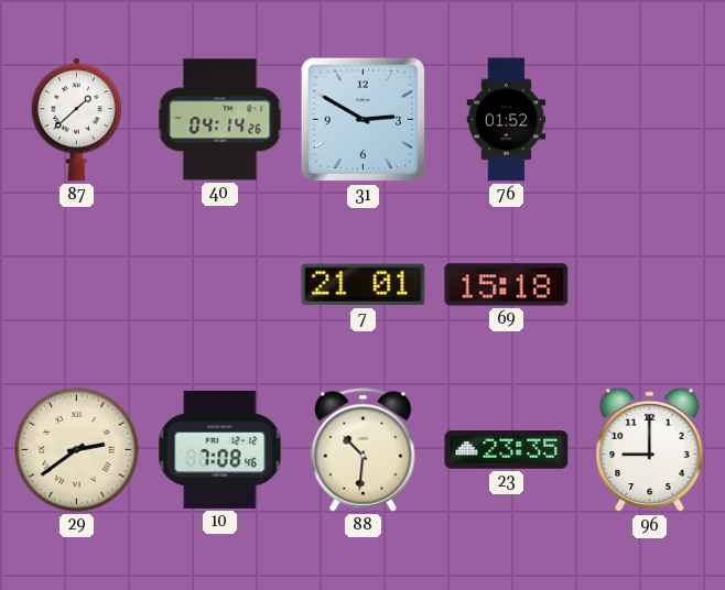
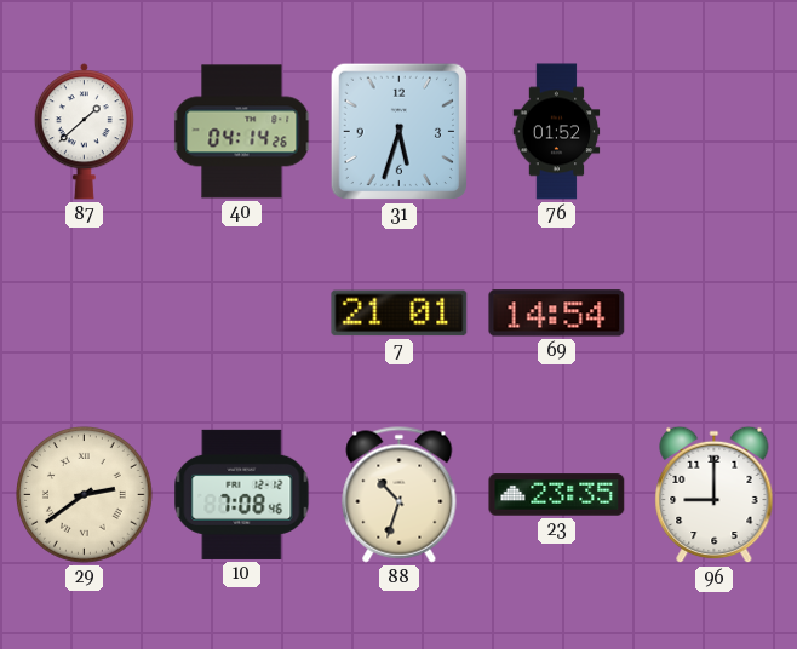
31: 2:50 -> 5:33
69: 15:18 -> 14:54
88: 10:31 -> 10:33
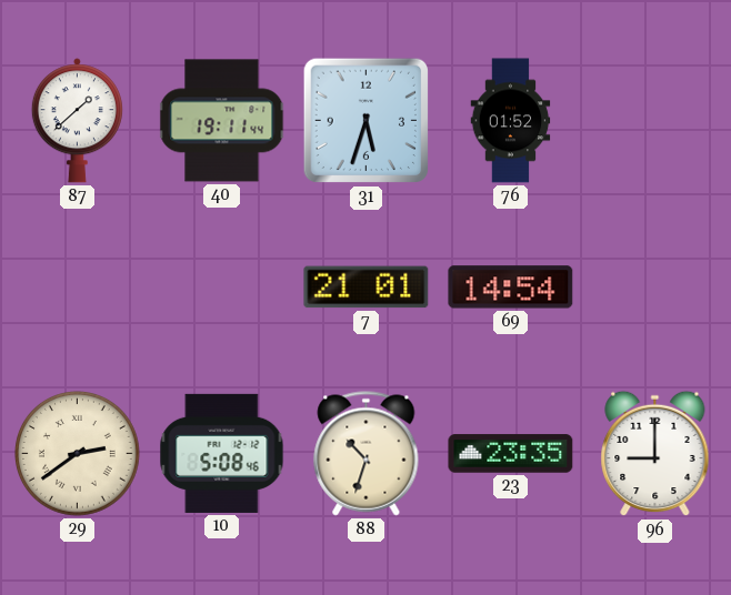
40: 04:14 -> 19:11
10: 7:08 -> 5:08
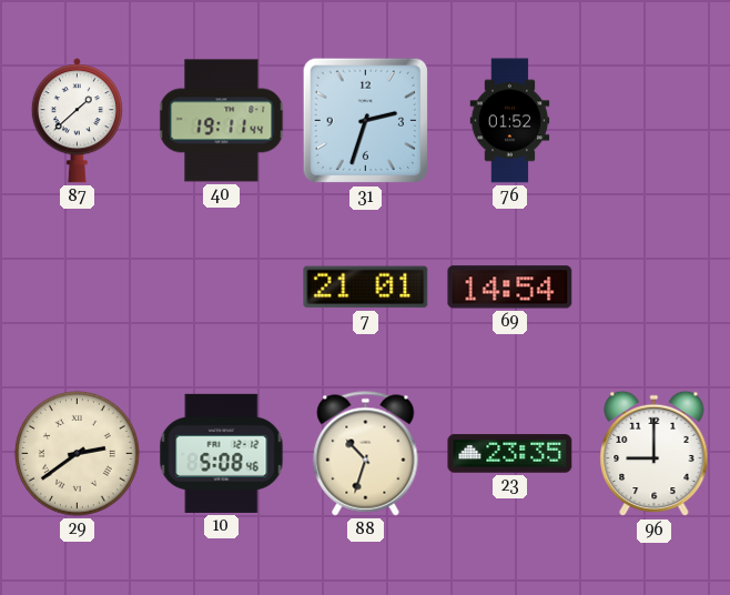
31: 5:33 -> 2:33
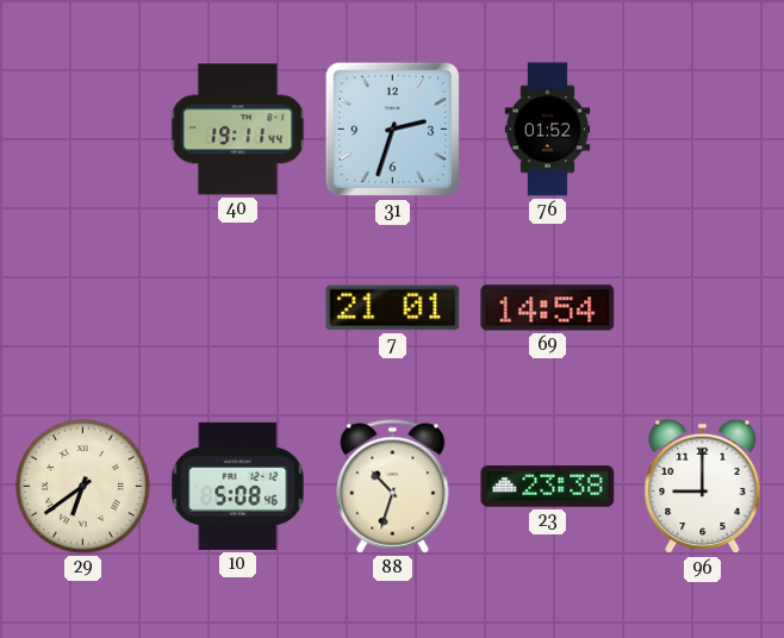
87: 1:38 -> none
29: 2:39 -> 6:39
23: 23:35 -> 23:38
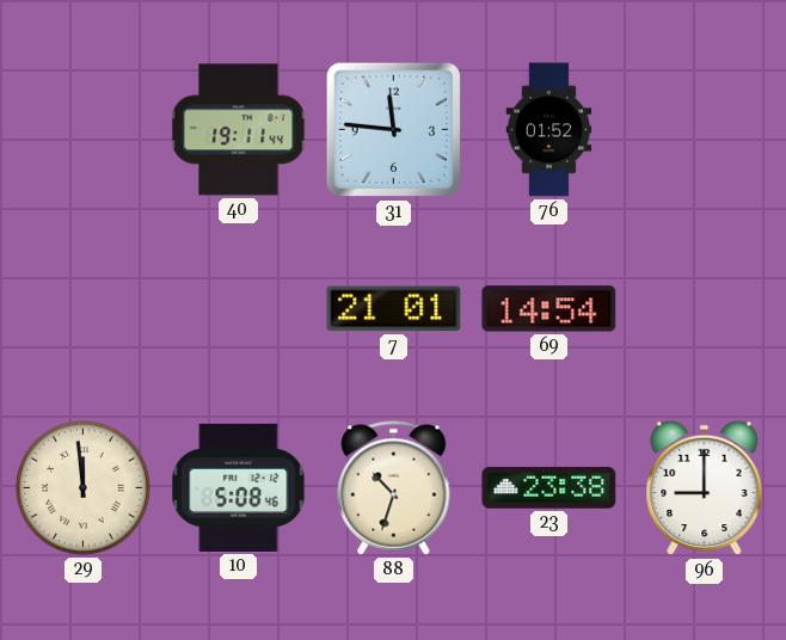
31: 2:33 -> 11:46
29: 6:39 -> 11:59
